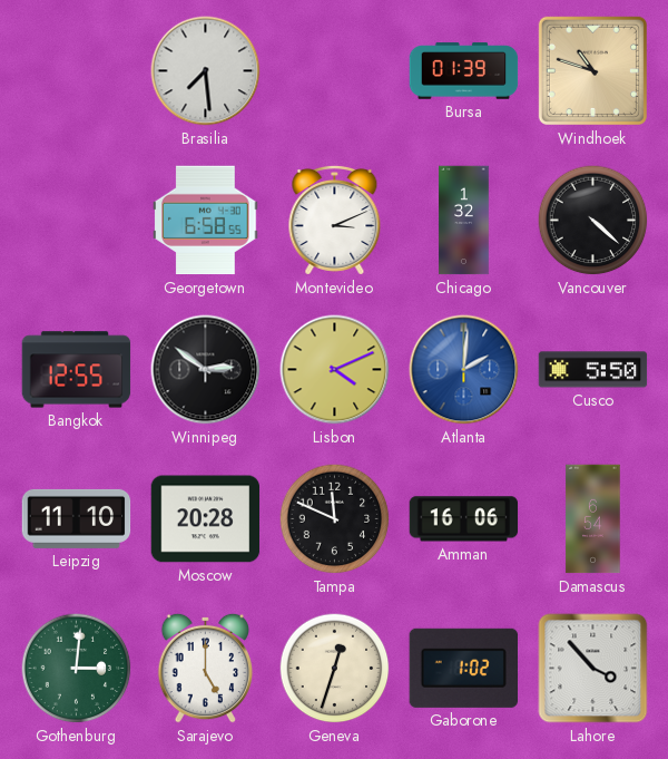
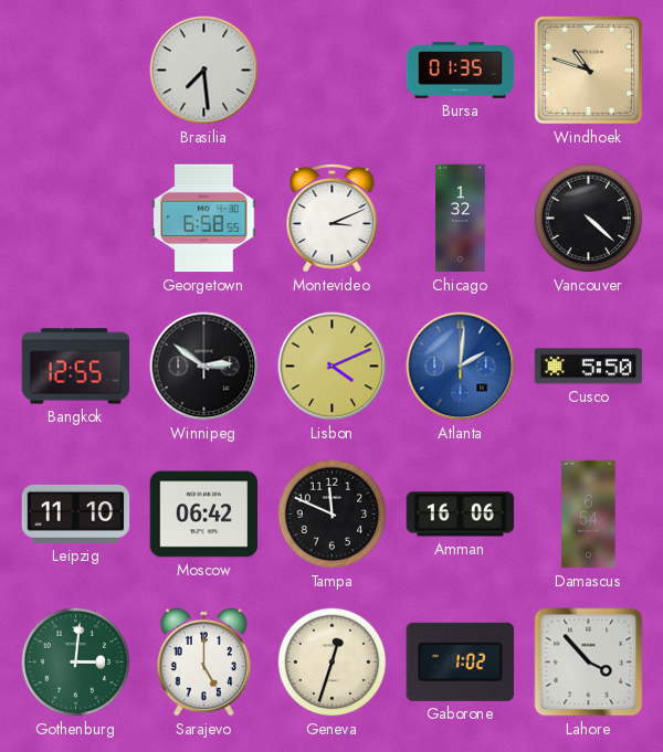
Bursa: 01:39 -> 01:35
Moscow: 20:28 -> 06:42
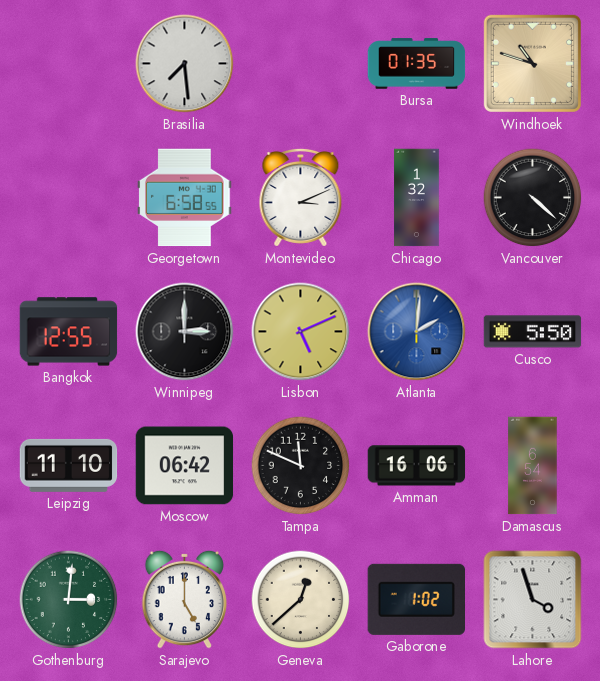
Winnipeg: 2:51 -> 3:00
Lisbon: 4:11 -> 5:11
Geneva: 12:33 -> 12:38
Lahore: 3:53 -> 3:57
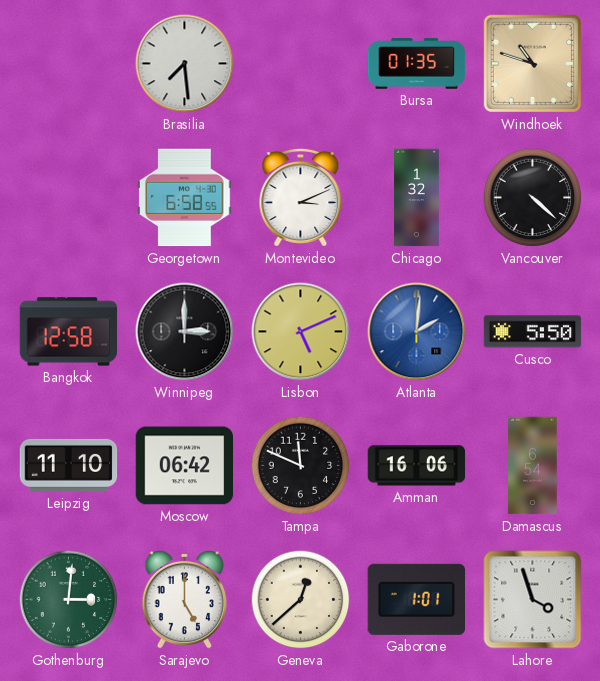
Bangkok: 12:55 -> 12:58
Gaborone: 1:02 -> 1:01
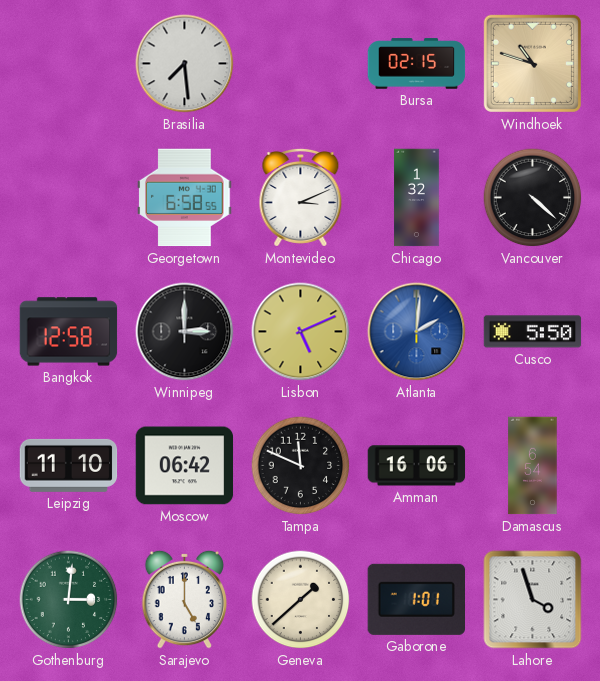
Bursa: 01:35 -> 02:15
Geneva: 12:38 -> 1:38
